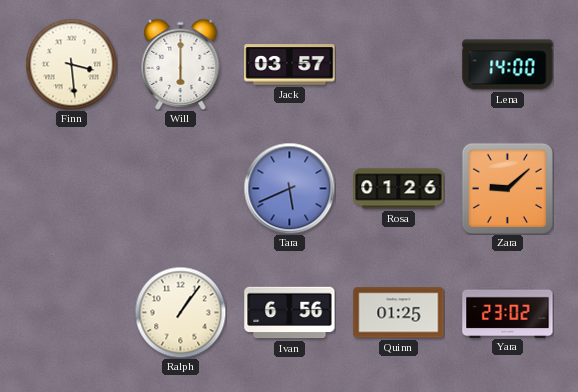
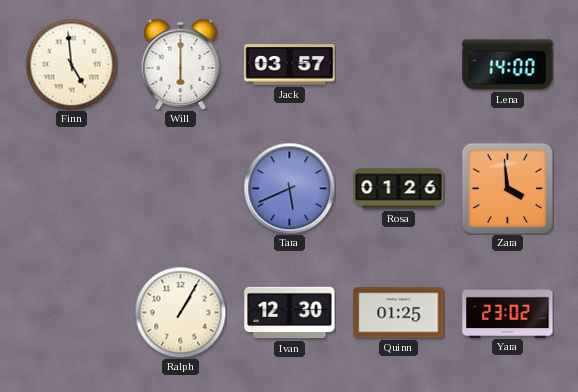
Finn: 3:29 -> 4:59
Zara: 9:08 -> 3:59
Ralph: 1:06 -> 1:05
Ivan: 6:56 -> 12:30
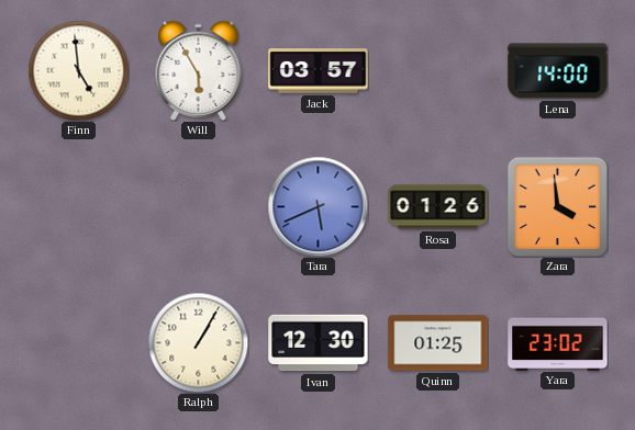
Will: 6:00 -> 5:55
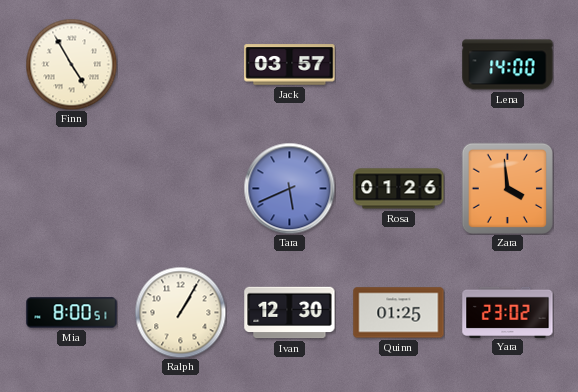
Finn: 4:59 -> 4:55
Will: 5:55 -> none
Mia: none -> 8:00
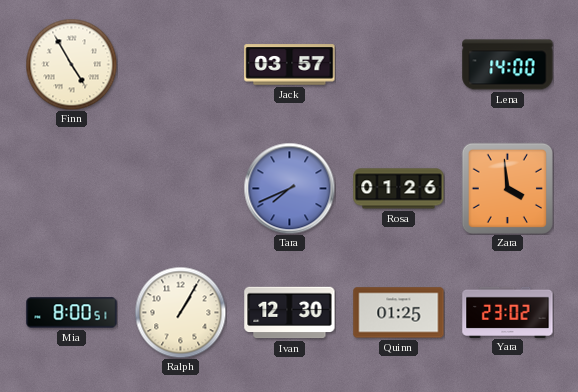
Tara: 5:41 -> 7:41
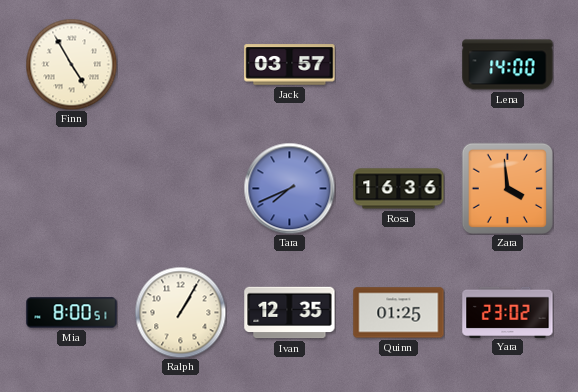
Rosa: 01:26 -> 16:36
Ivan: 12:30 -> 12:35
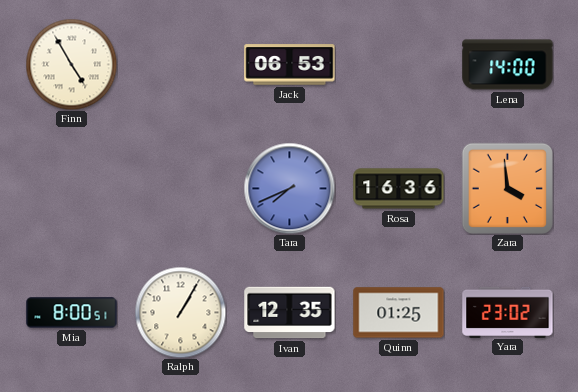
Jack: 03:57 -> 06:53
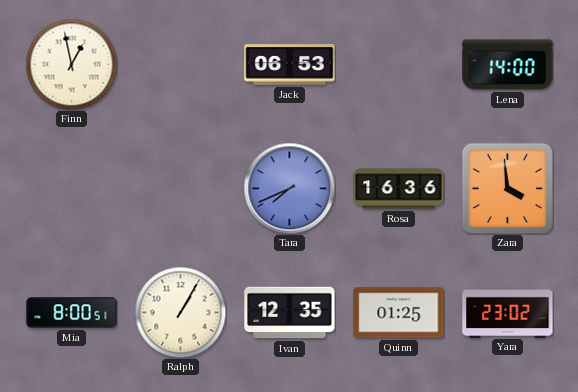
Finn: 4:55 -> 12:58
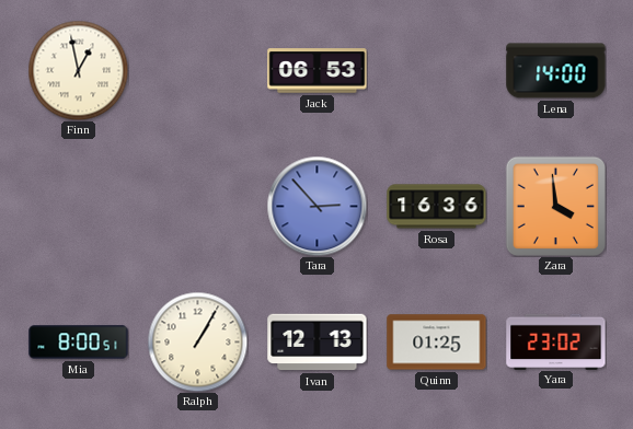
Tara: 7:41 -> 2:53
Ivan: 12:35 -> 12:13
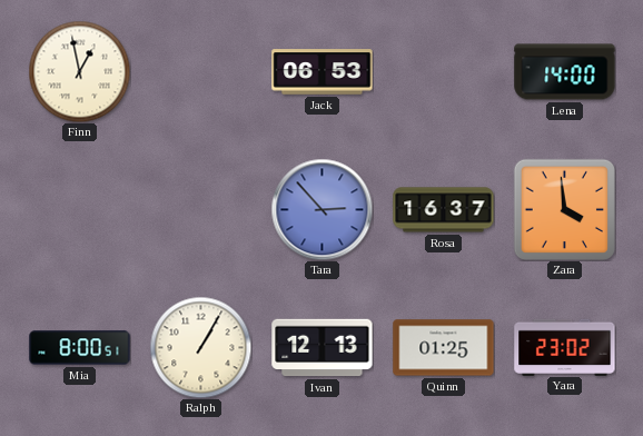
Rosa: 16:36 -> 16:37
